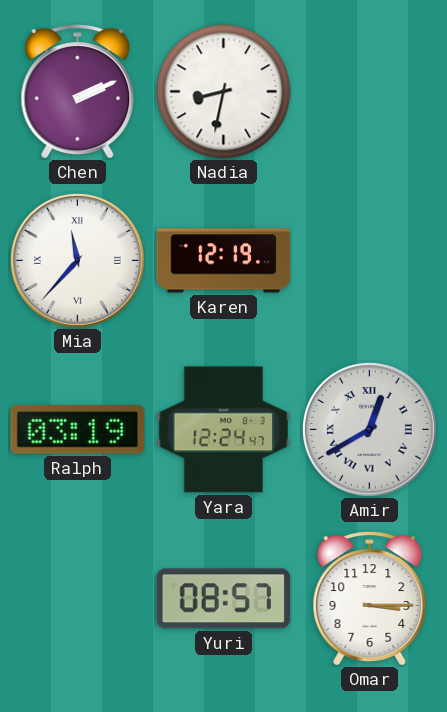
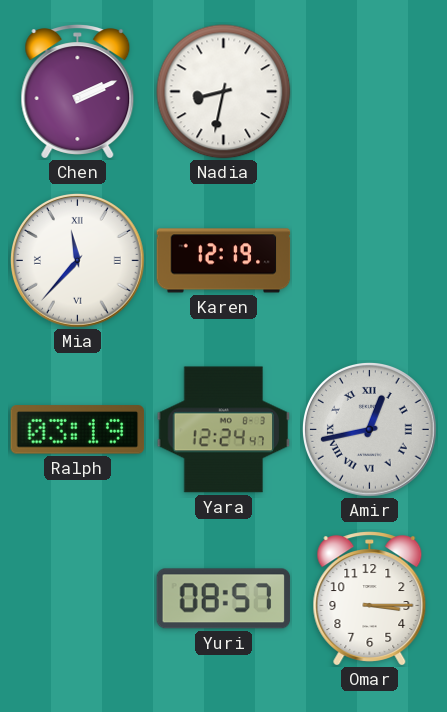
Amir: 12:40 -> 12:43
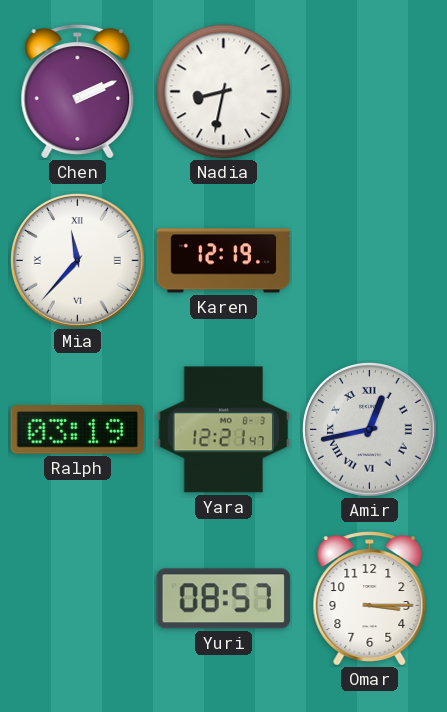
Yara: 12:24 -> 12:21
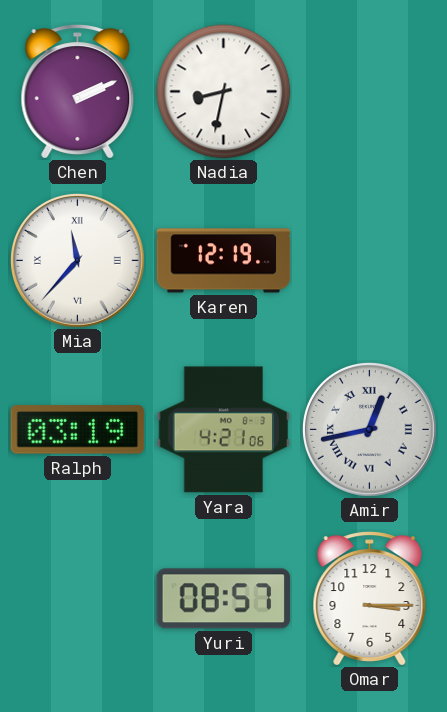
Yara: 12:21 -> 4:21
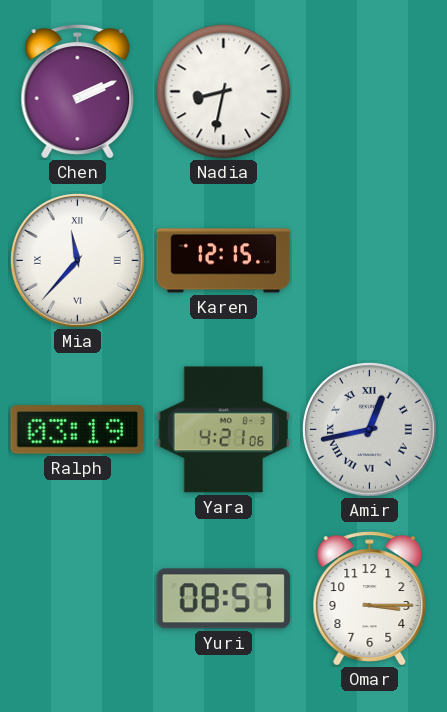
Karen: 12:19 -> 12:15
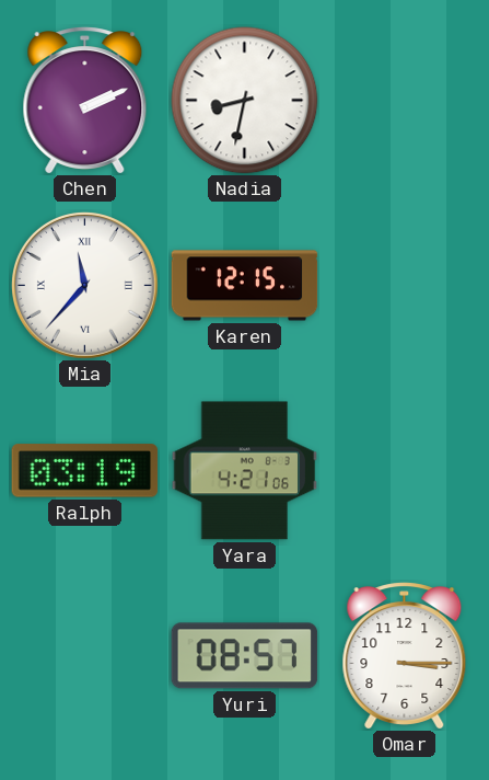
Amir: 12:43 -> none
